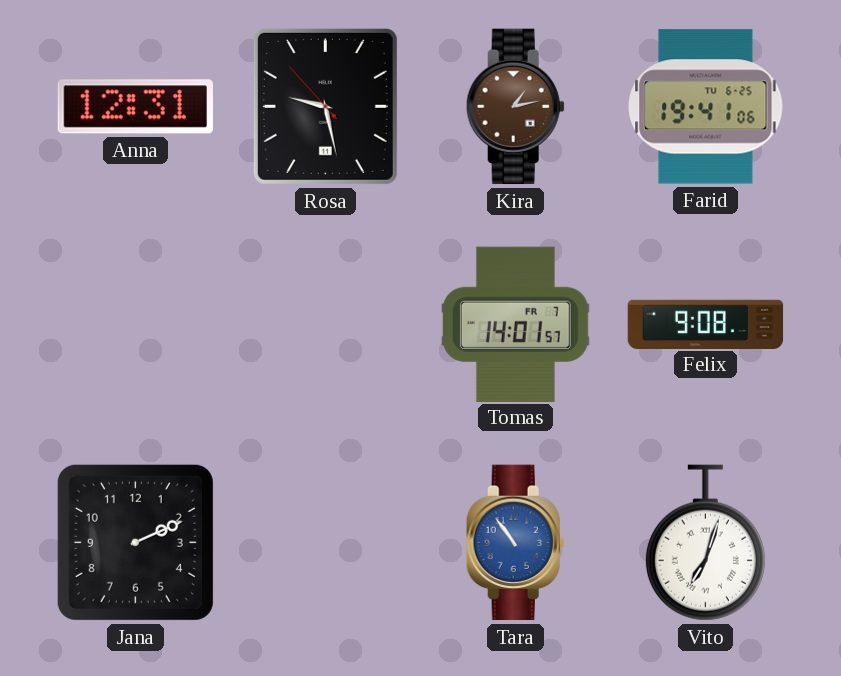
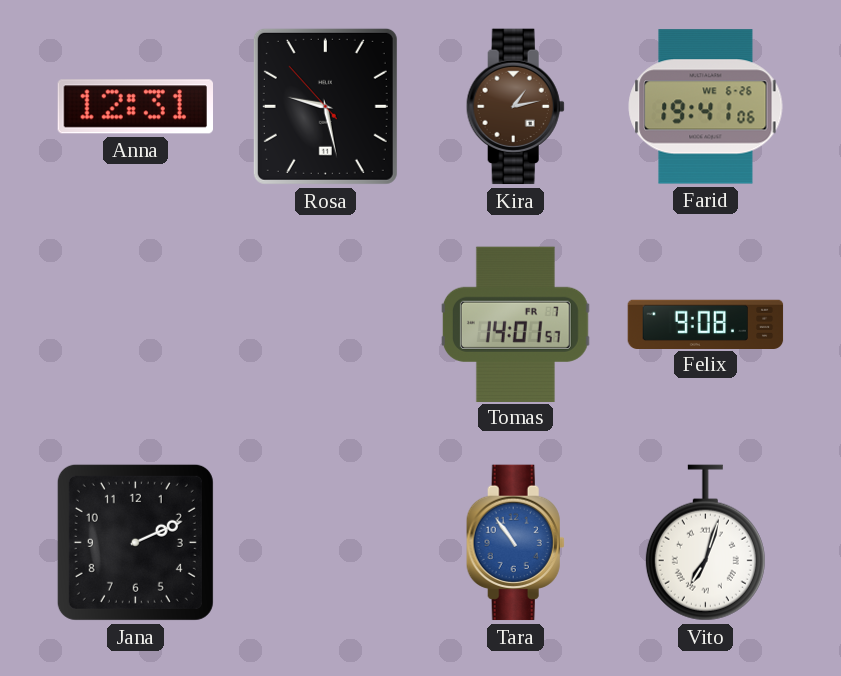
Farid date: TU 6-25 -> WE 6-26
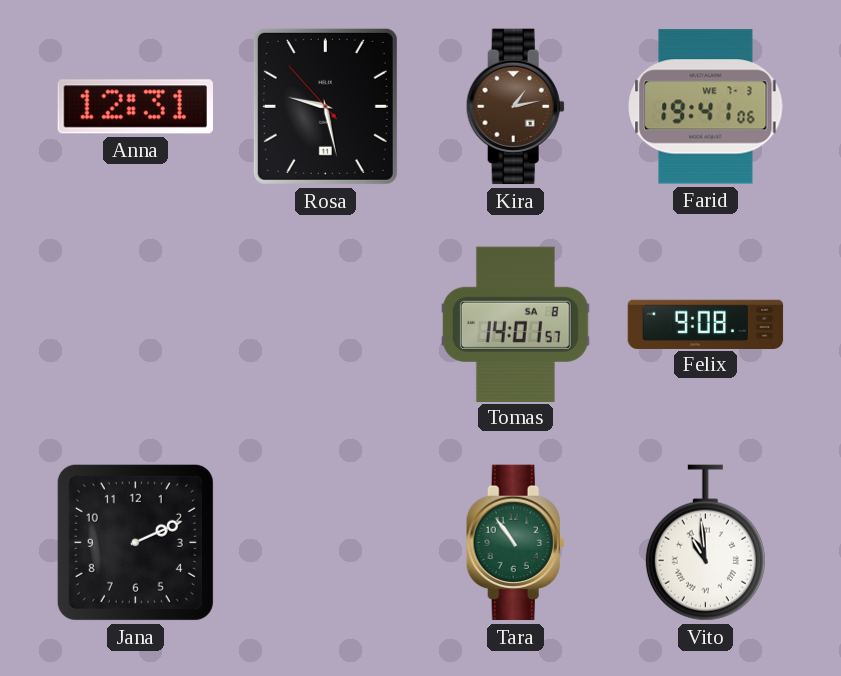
Farid date: WE 6-26 -> WE 7-3
Tomas date: FR 7 -> SA 8
Tara dial: blue -> green
Vito: 7:03 -> 10:59
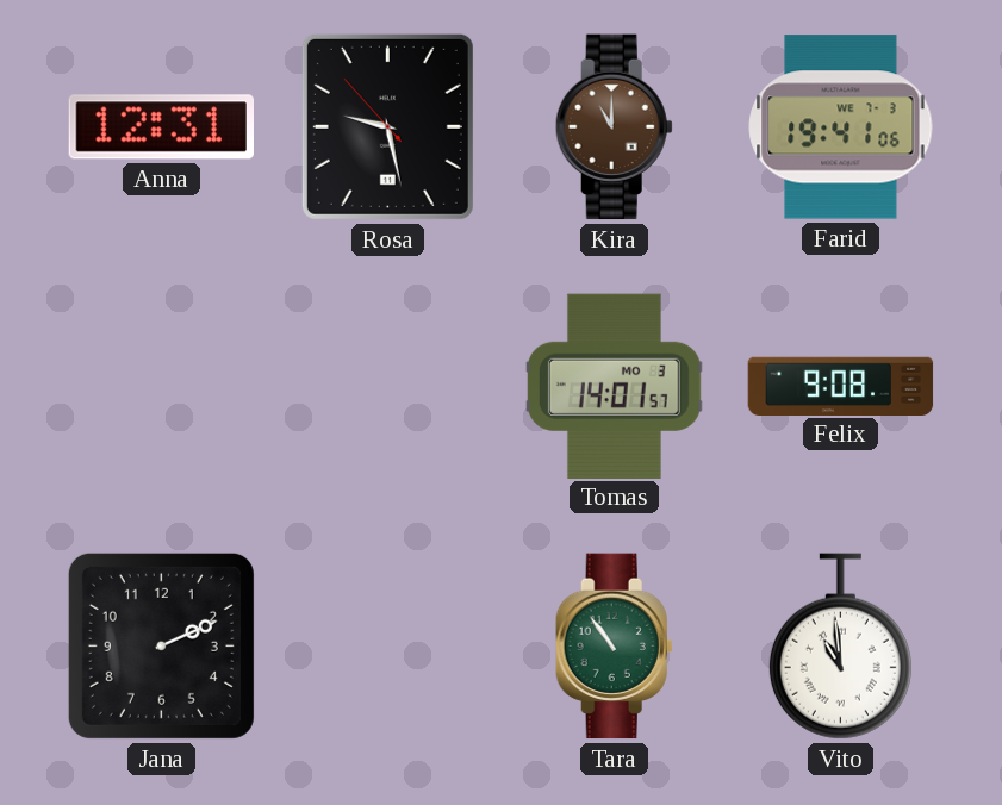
Kira: 1:13 -> 11:00
Tomas date: SA 8 -> MO 3
